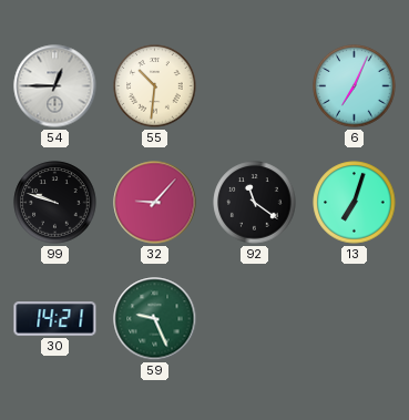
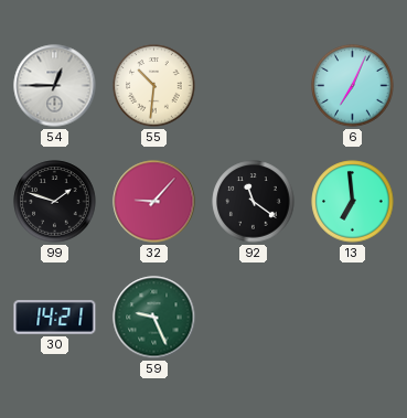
99: 9:48 -> 1:48
13: 7:03 -> 6:59
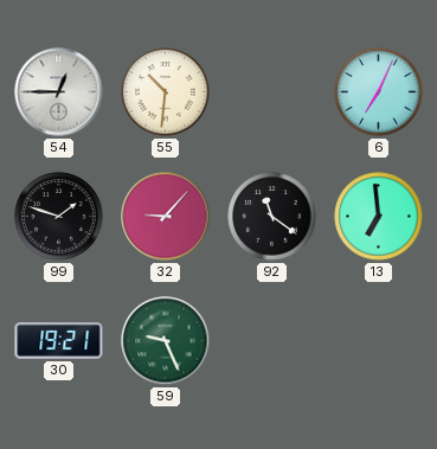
30: 14:21 -> 19:21
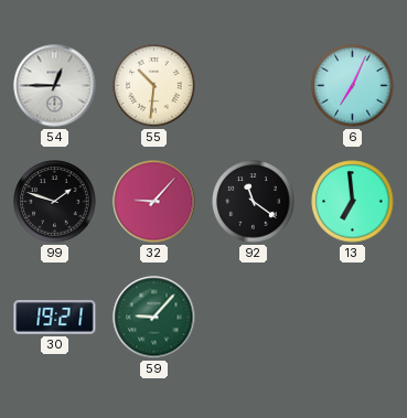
59: 9:26 -> 9:07
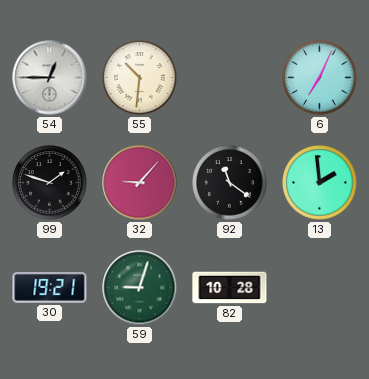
13: 6:59 -> 1:59
59: 9:07 -> 9:03
82: none -> 10:28
